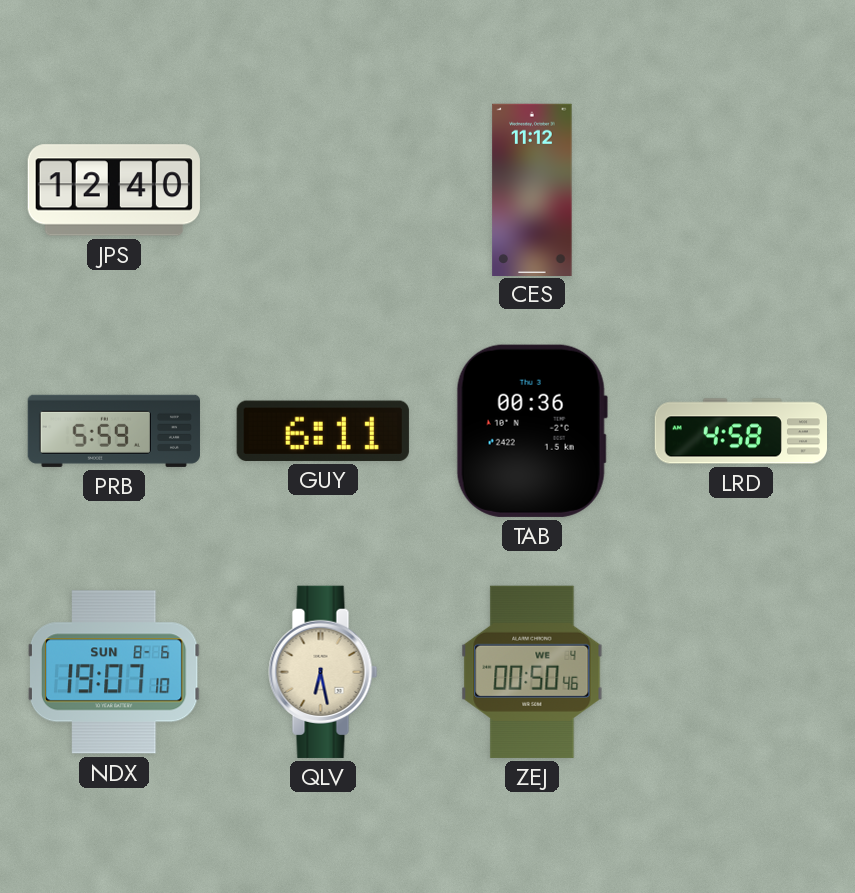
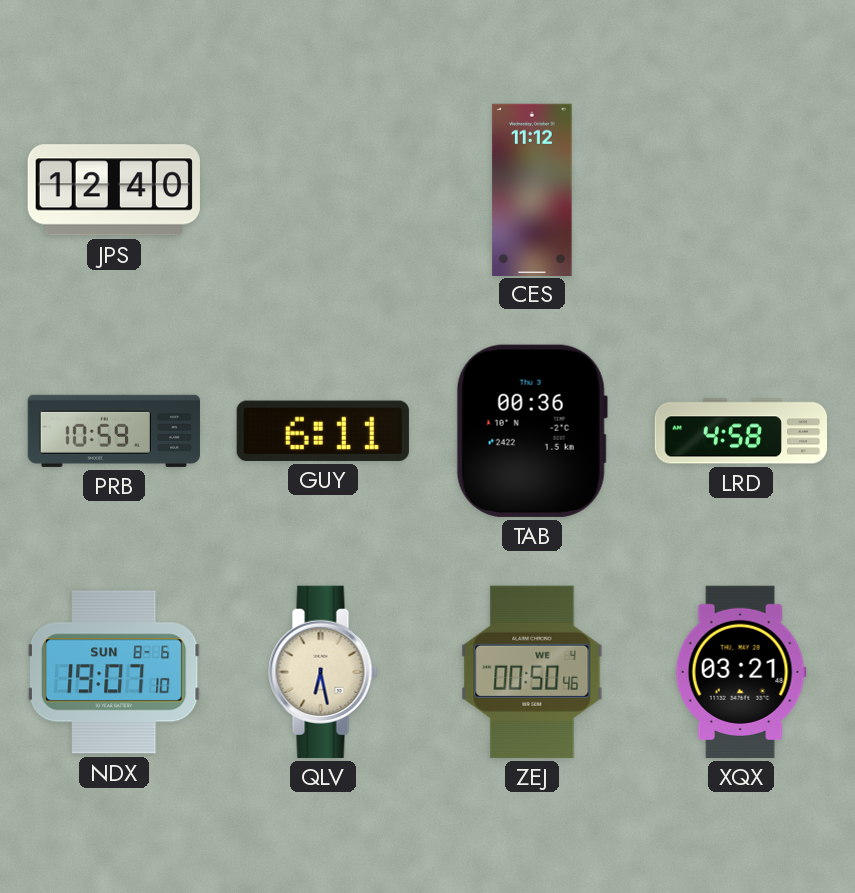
PRB: 5:59 -> 10:59
XQX: none -> 03:21
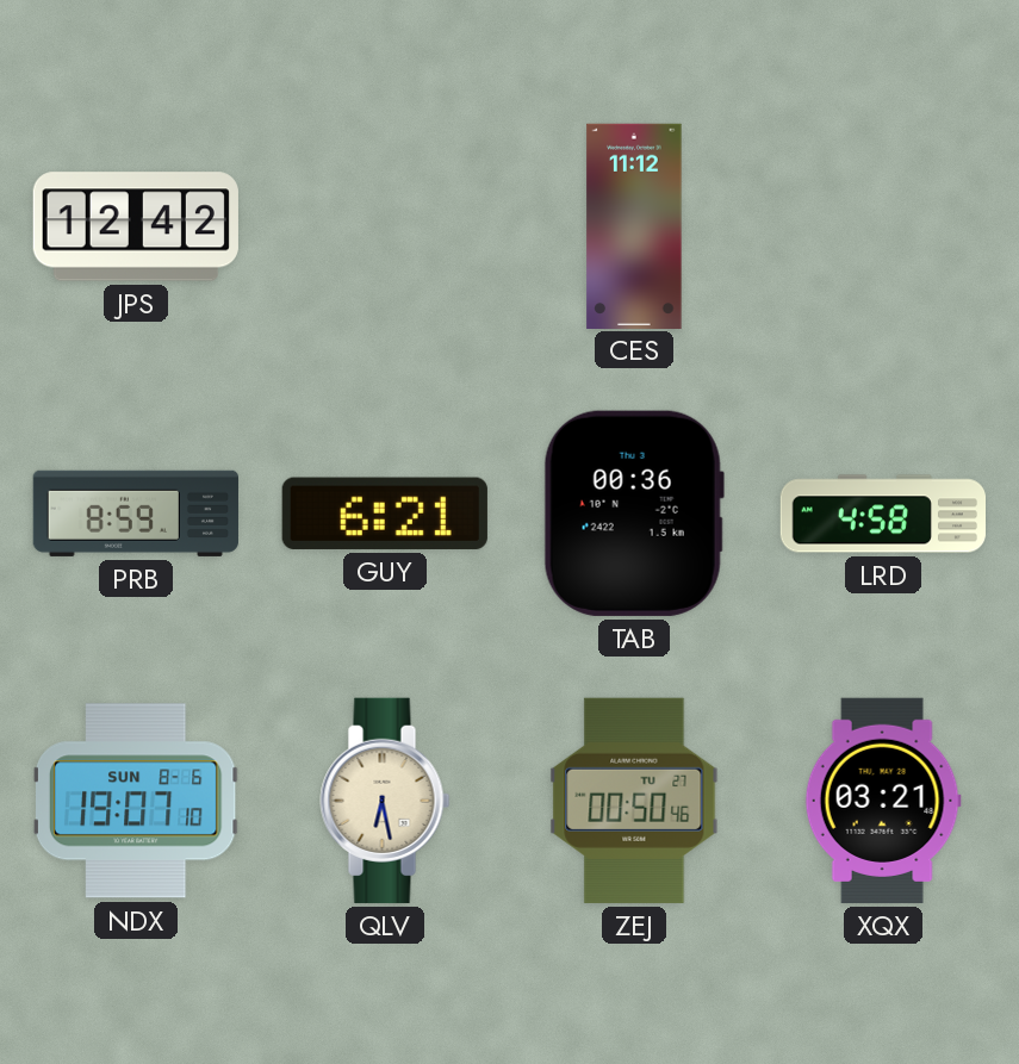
JPS: 12:40 -> 12:42
PRB: 10:59 -> 8:59
GUY: 6:11 -> 6:21
ZEJ date: WE 4 -> TU 27
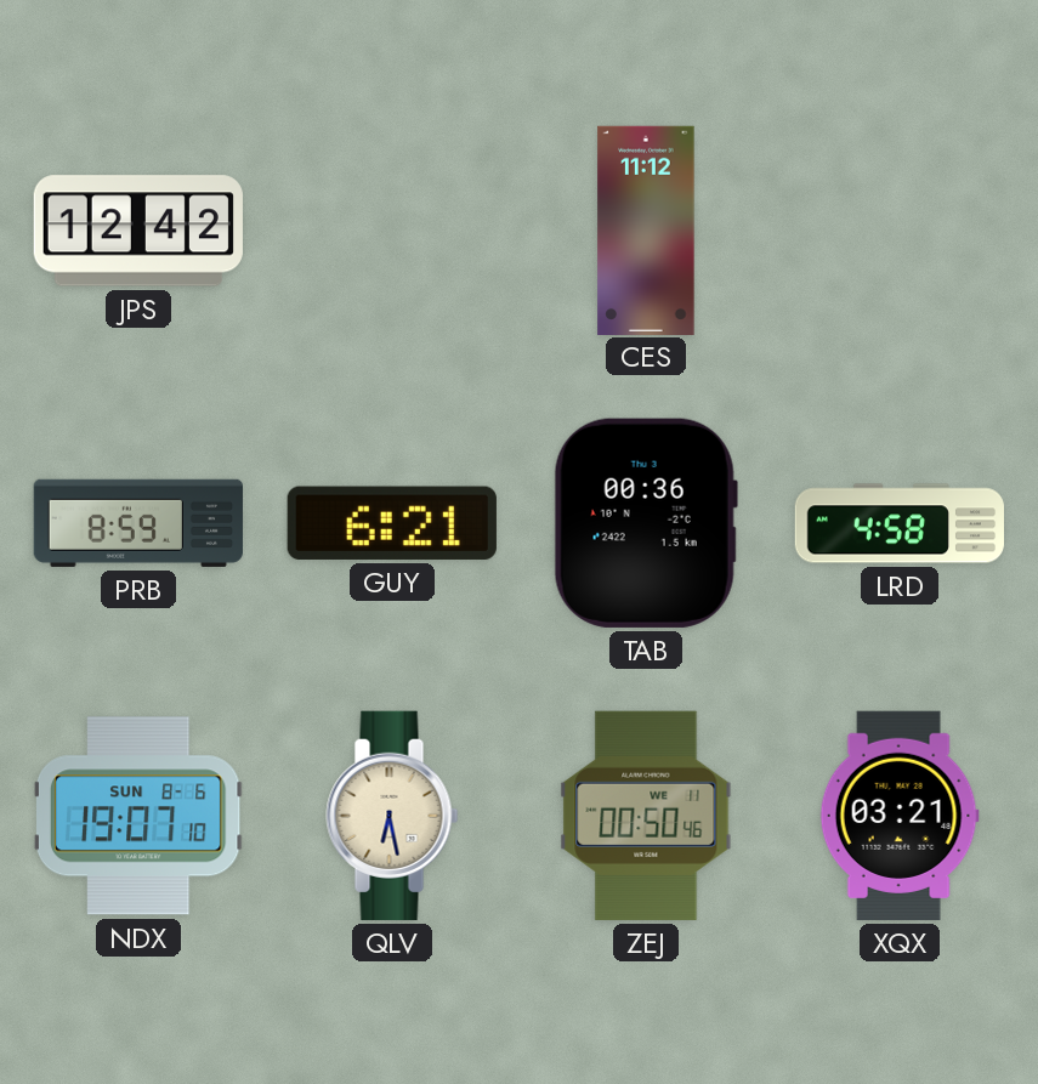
ZEJ date: TU 27 -> WE 11
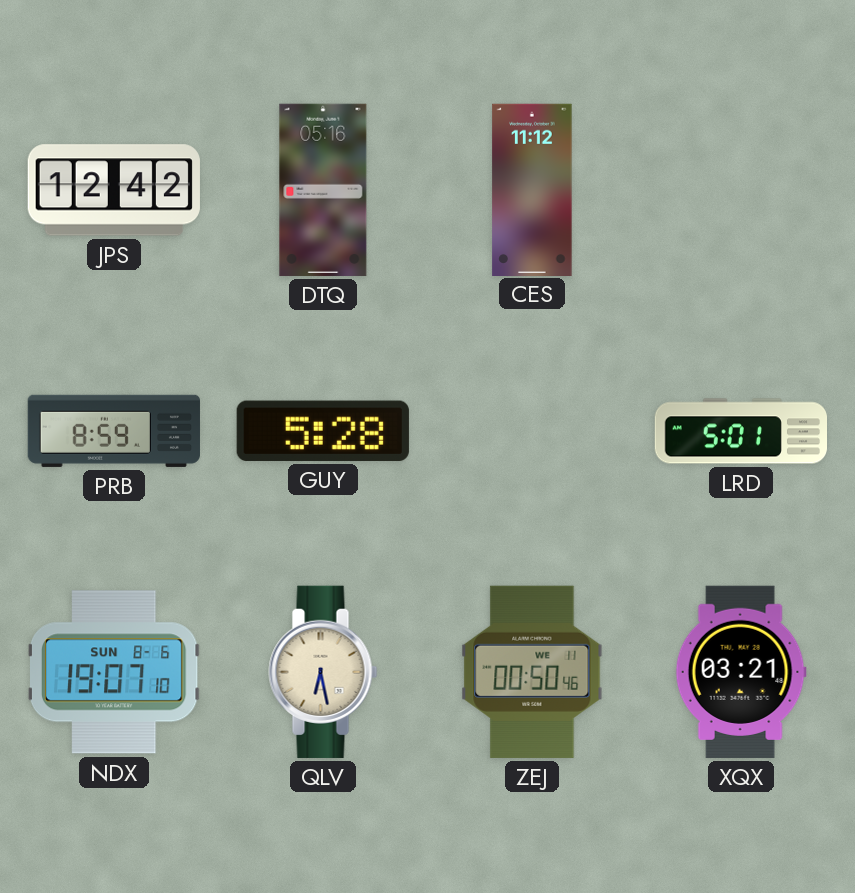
DTQ: none -> 05:16
GUY: 6:21 -> 5:28
TAB: 00:36 -> none
LRD: 4:58 -> 5:01
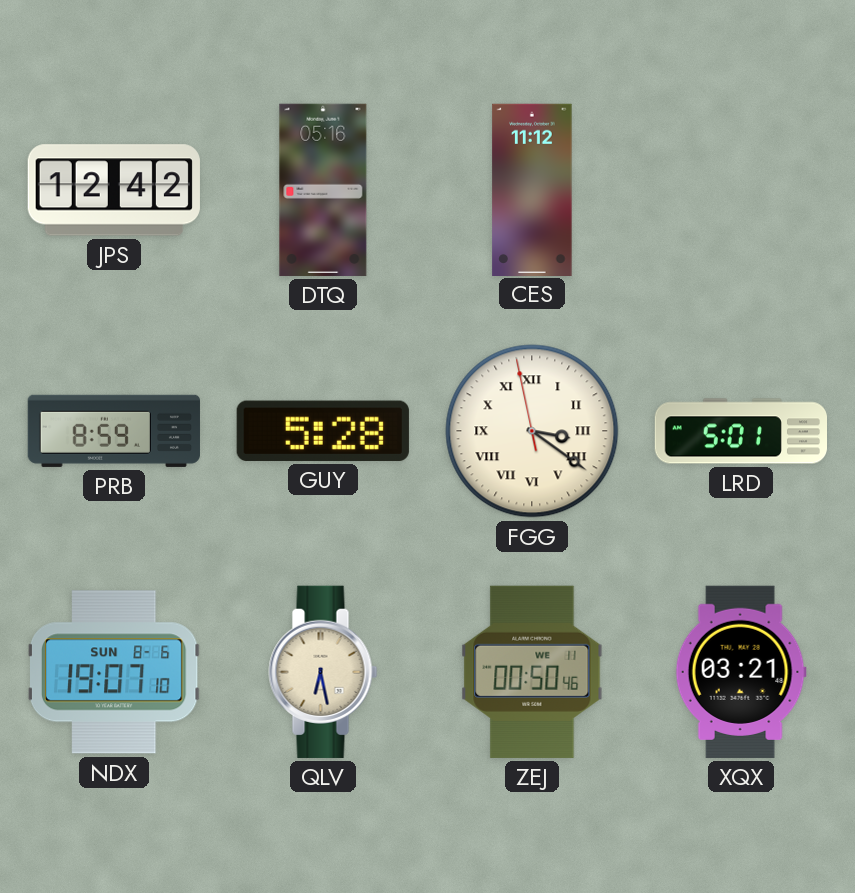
FGG: none -> 3:20
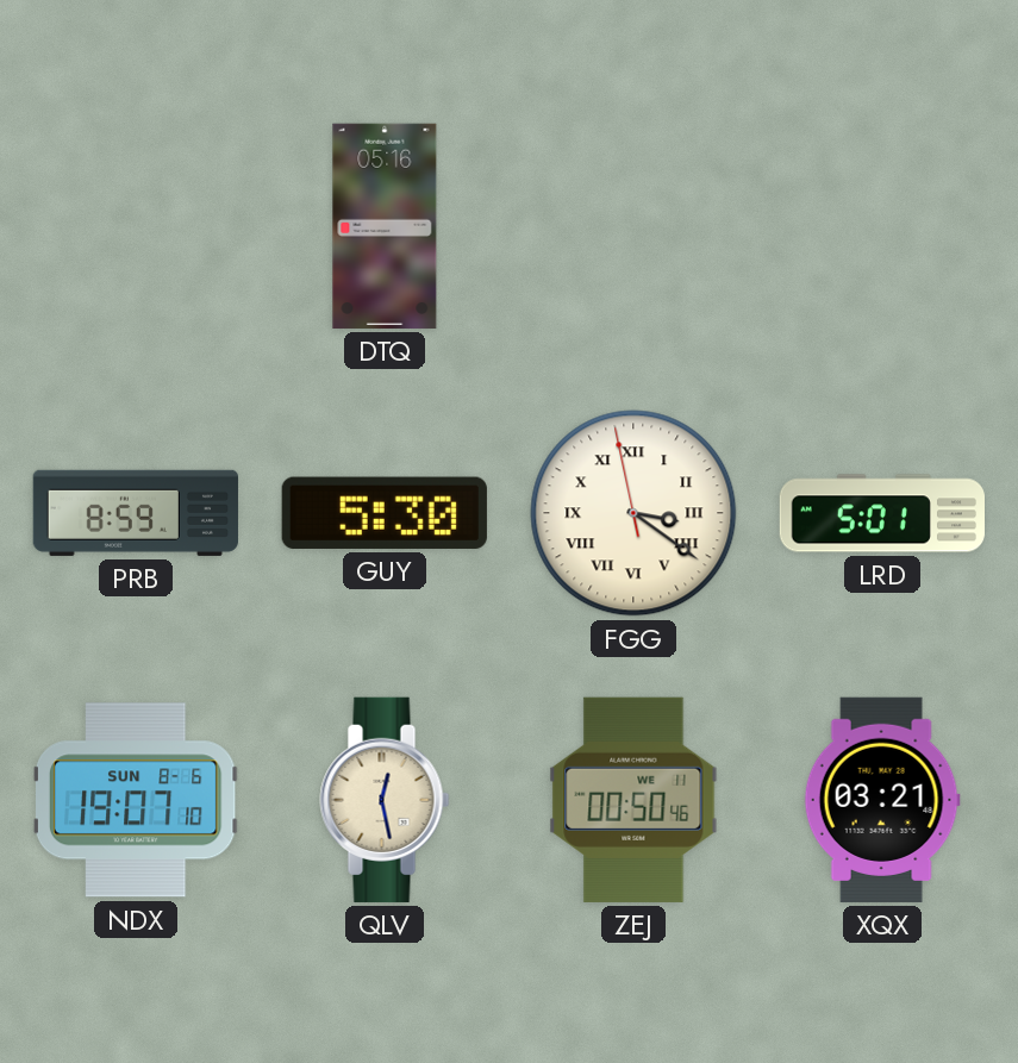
JPS: 12:42 -> none
CES: 11:12 -> none
GUY: 5:28 -> 5:30
QLV: 6:28 -> 12:28
